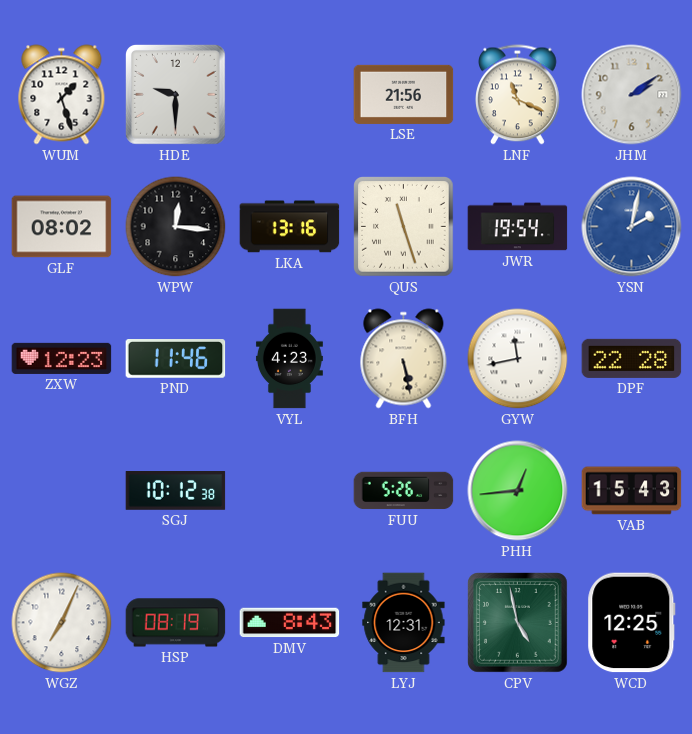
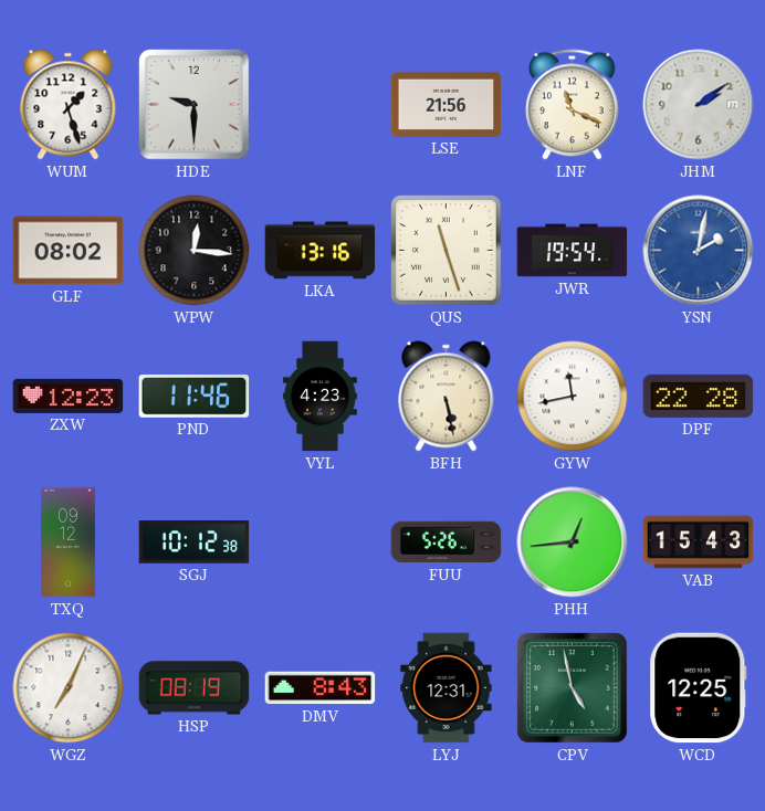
TXQ: none -> 09:12
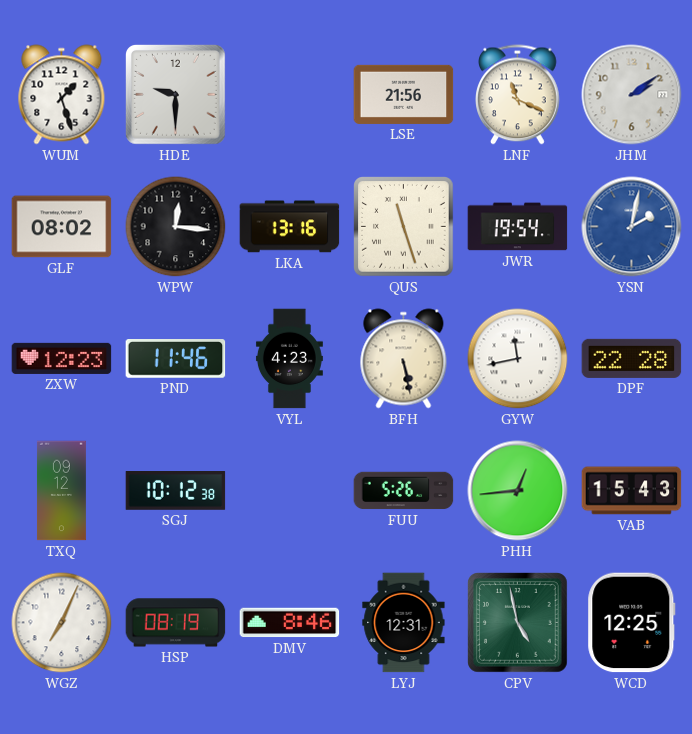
DMV: 8:43 -> 8:46
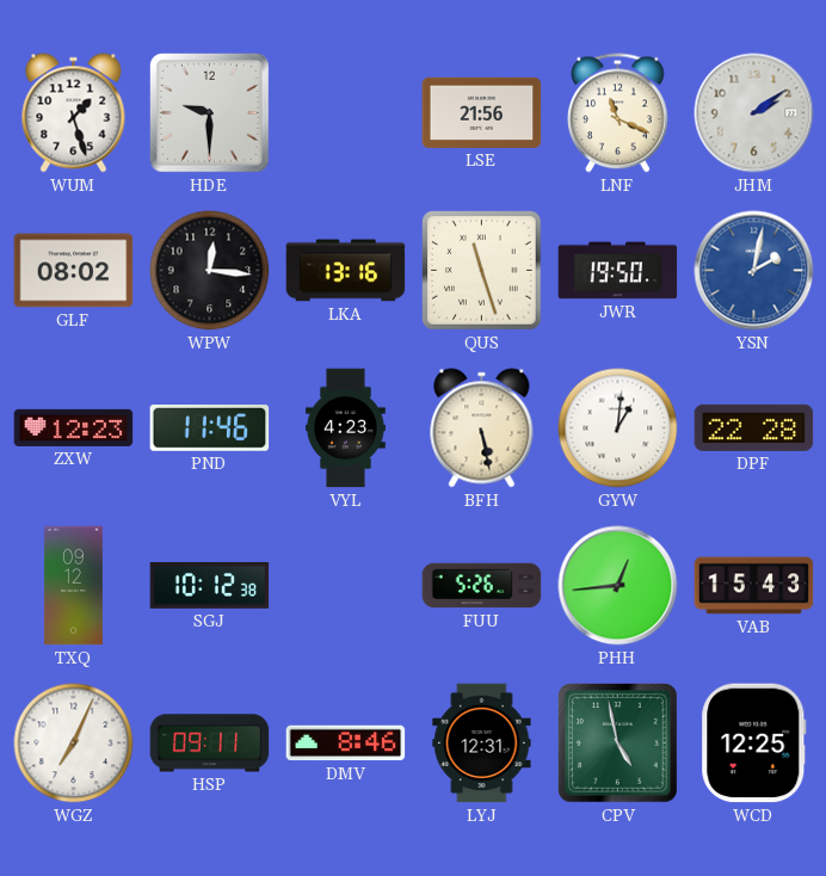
JWR: 19:54 -> 19:50
GYW: 11:43 -> 1:01
HSP: 08:19 -> 09:11
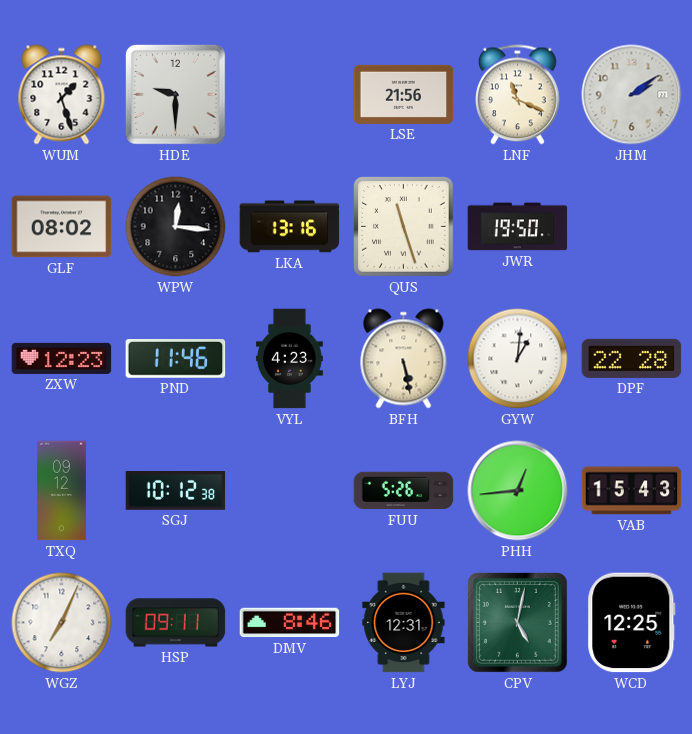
YSN: 2:02 -> none
CPV: 4:58 -> 5:02
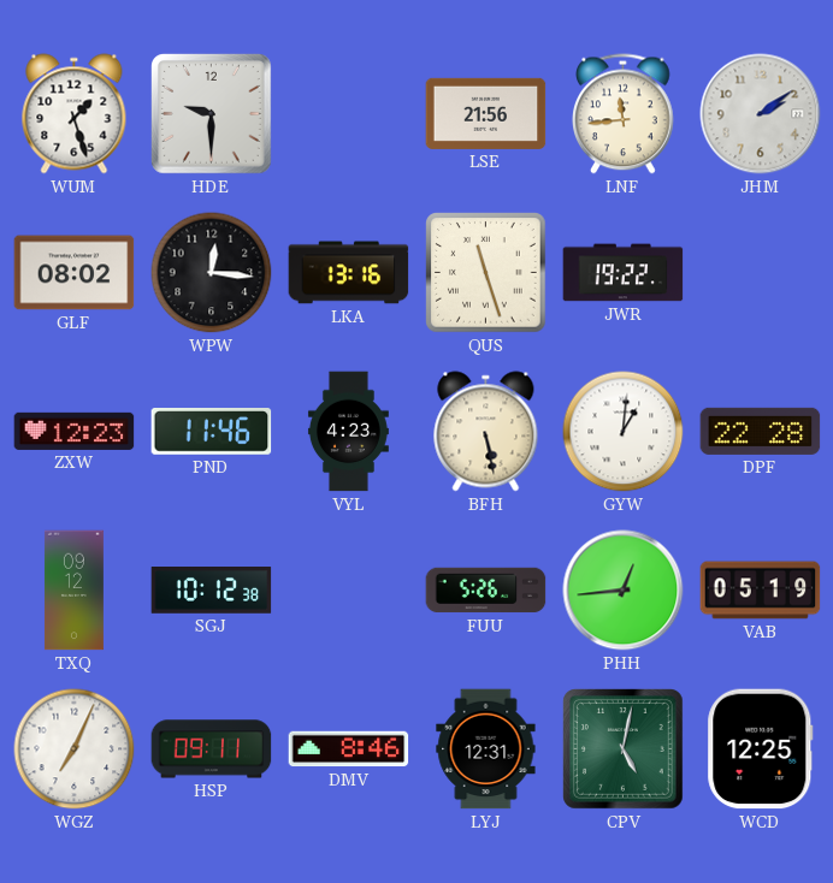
LNF: 11:19 -> 11:44
JWR: 19:50 -> 19:22
VAB: 15:43 -> 05:19
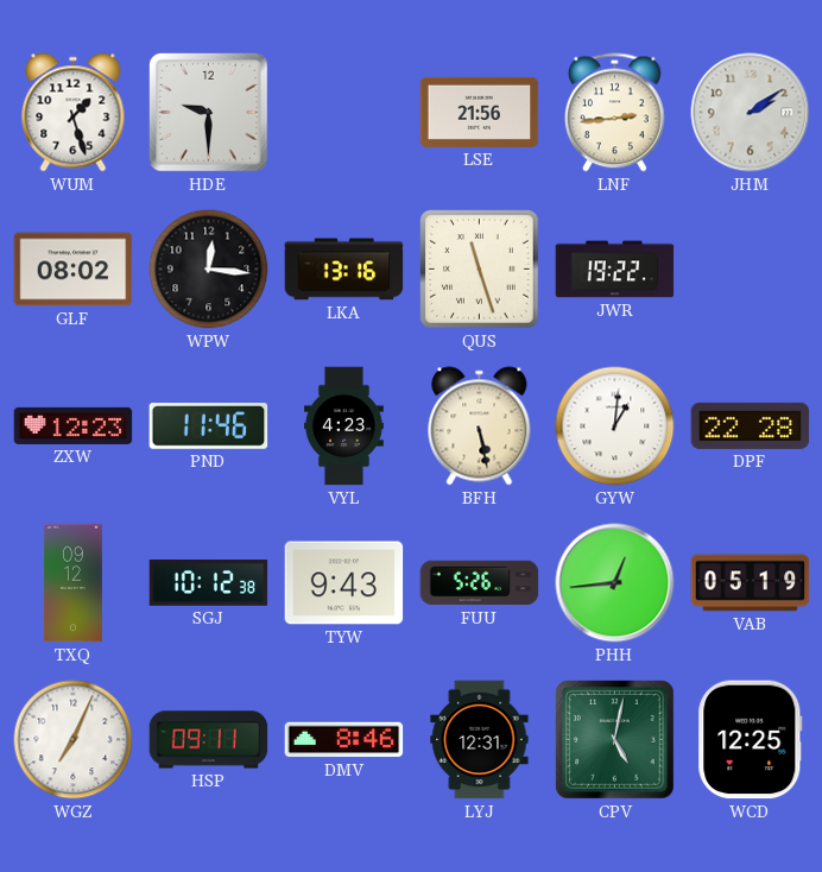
LNF: 11:44 -> 2:44
TYW: none -> 9:43
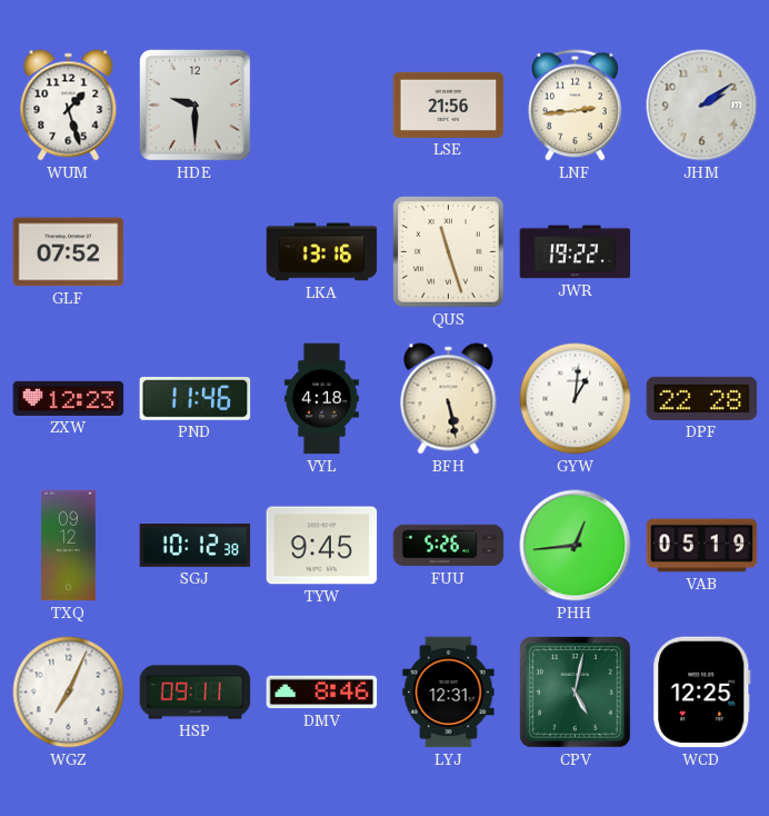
GLF: 08:02 -> 07:52
WPW: 12:16 -> none
VYL: 4:23 -> 4:18
TYW: 9:43 -> 9:45
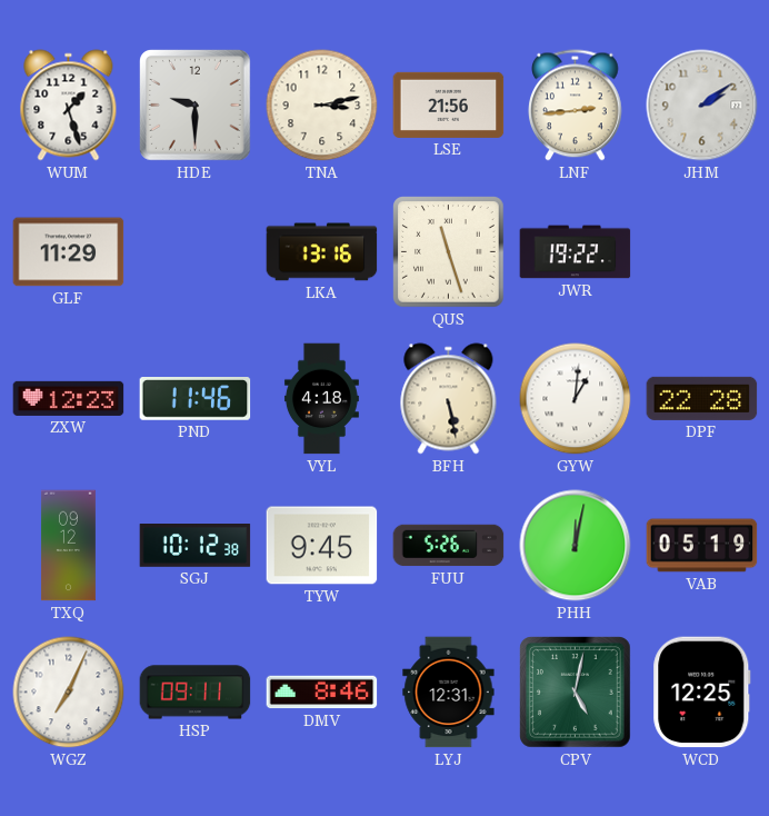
TNA: none -> 3:13
GLF: 07:52 -> 11:29
PHH: 12:44 -> 12:02
